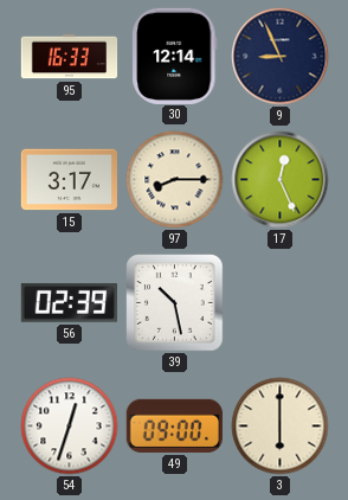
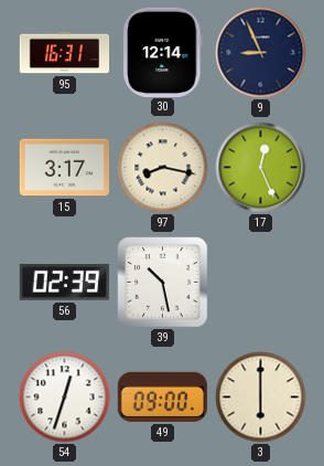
95: 16:33 -> 16:31
97: 8:15 -> 8:17
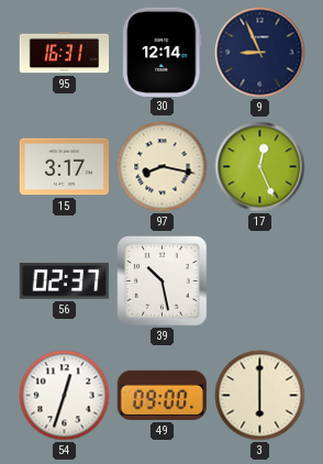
56: 02:39 -> 02:37
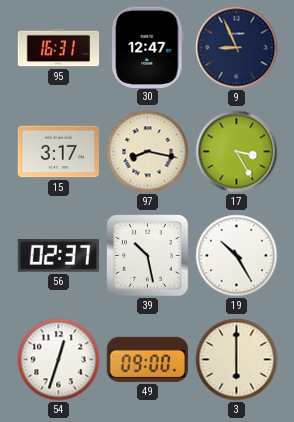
30: 12:14 -> 12:47
17: 12:26 -> 3:25
19: none -> 10:25
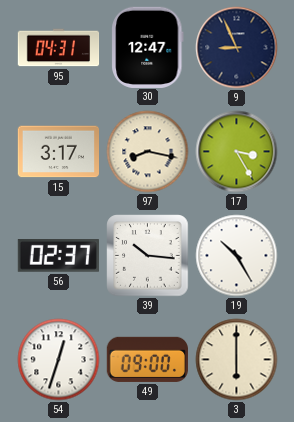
95: 16:31 -> 04:31
39: 10:28 -> 10:16
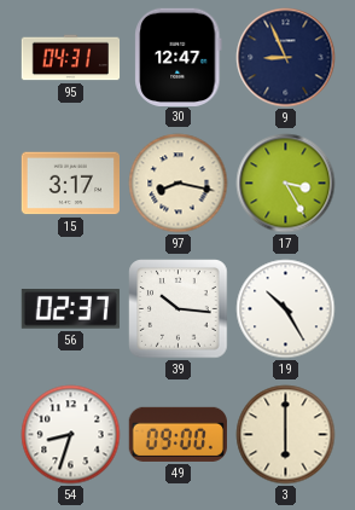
54: 12:33 -> 8:33
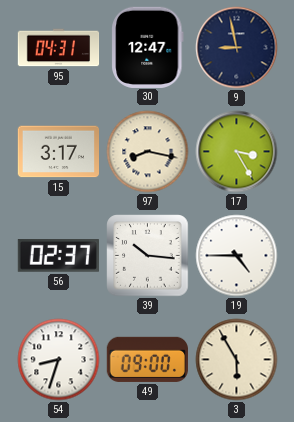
9: 8:56 -> 8:58
19: 10:25 -> 4:45
3: 6:00 -> 5:55
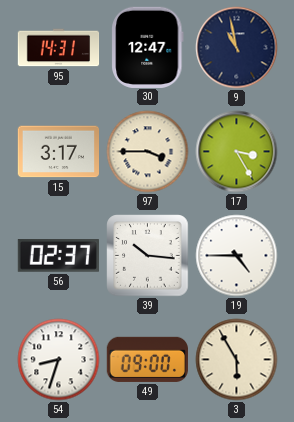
95: 04:31 -> 14:31
9: 8:58 -> 10:58
97: 8:17 -> 3:45
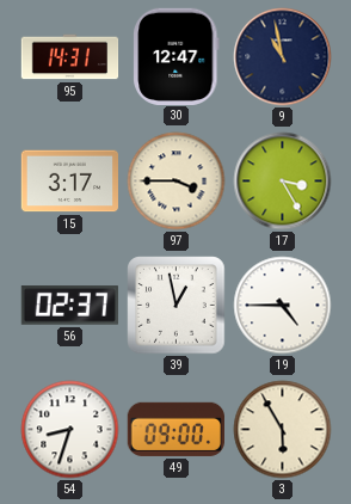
39: 10:16 -> 12:58
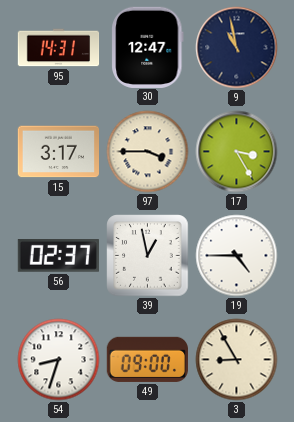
3: 5:55 -> 8:55
